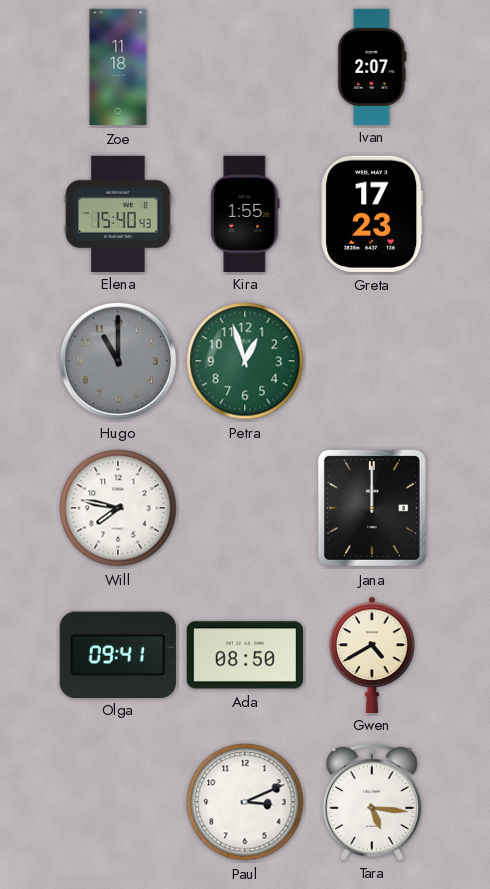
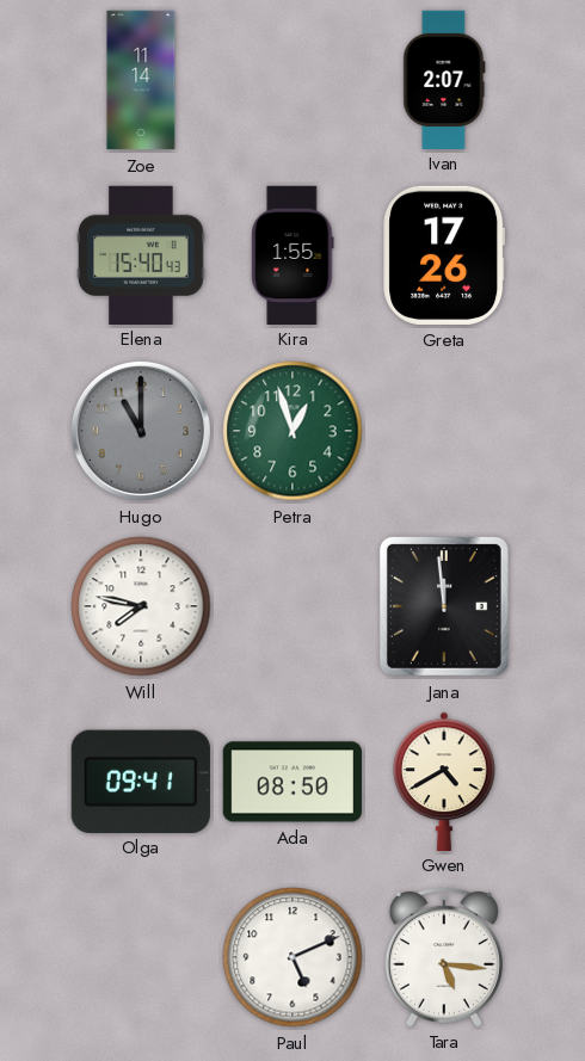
Zoe: 11:18 -> 11:14
Greta: 17:23 -> 17:26
Jana: 12:00 -> 11:59
Paul: 3:11 -> 5:11
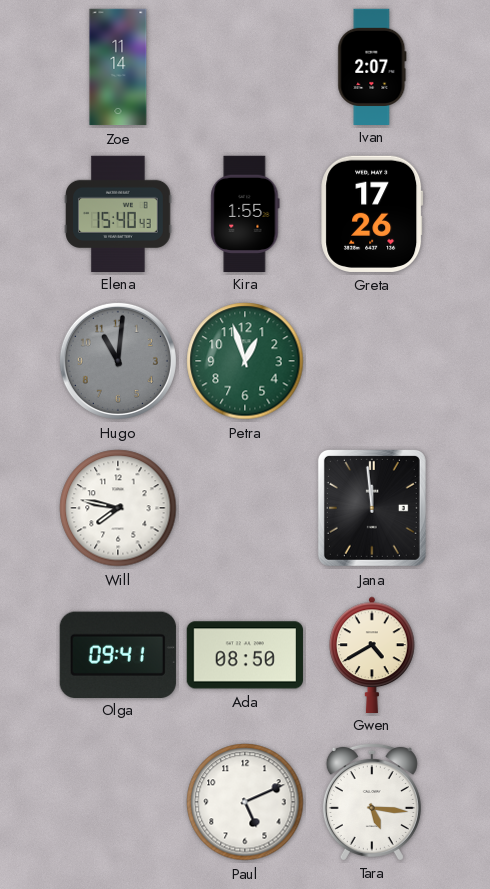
Hugo: 11:00 -> 11:01
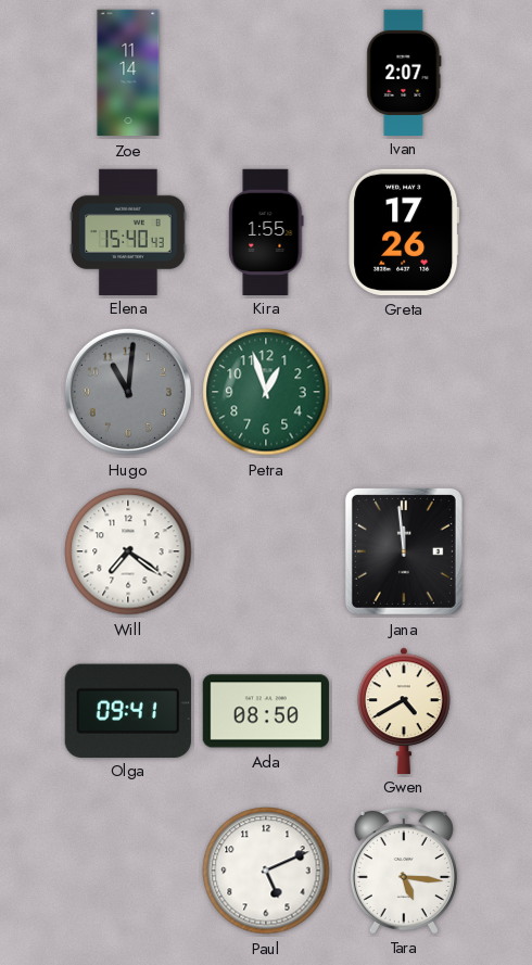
Will: 7:47 -> 7:21
